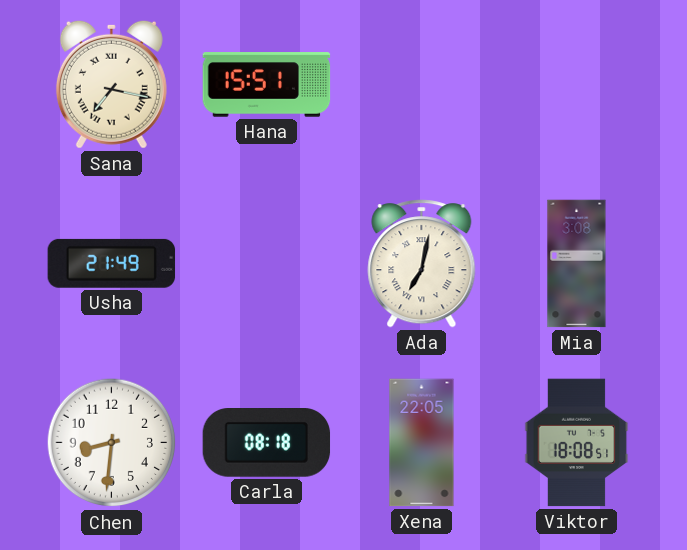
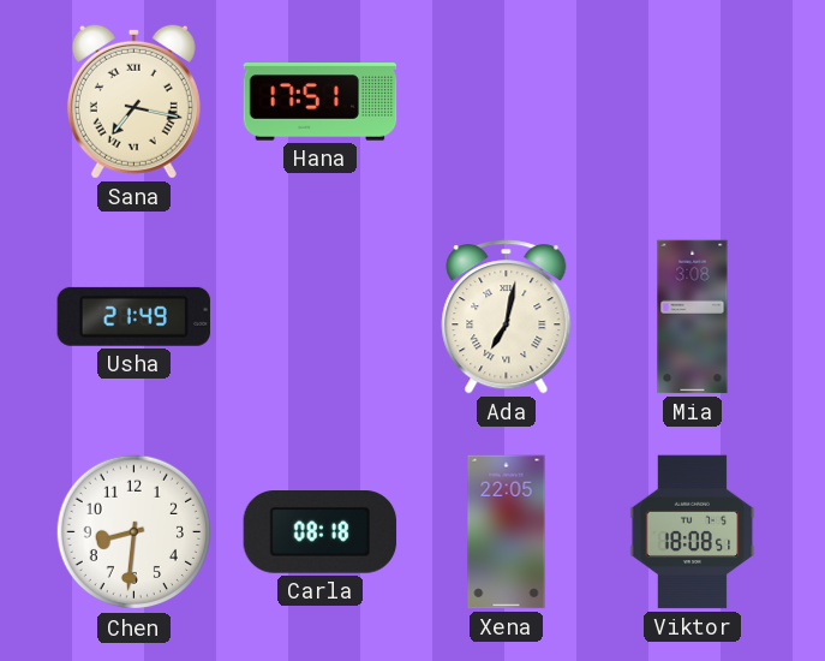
Hana: 15:51 -> 17:51
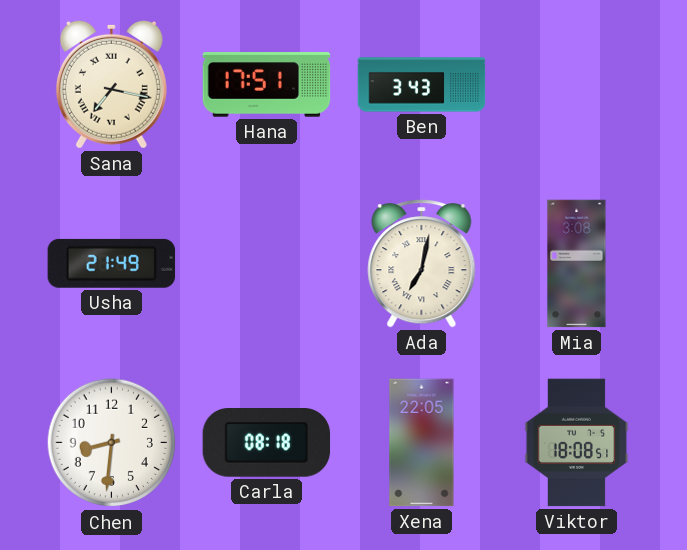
Ben: none -> 3:43
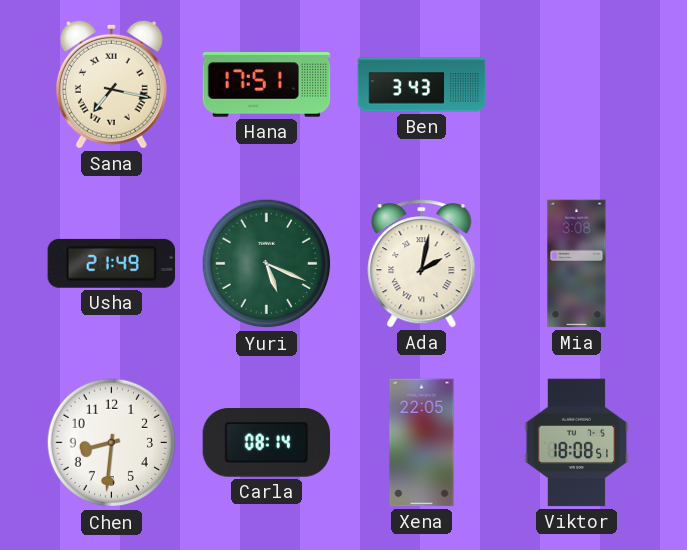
Yuri: none -> 5:19
Ada: 7:02 -> 2:02
Carla: 08:18 -> 08:14
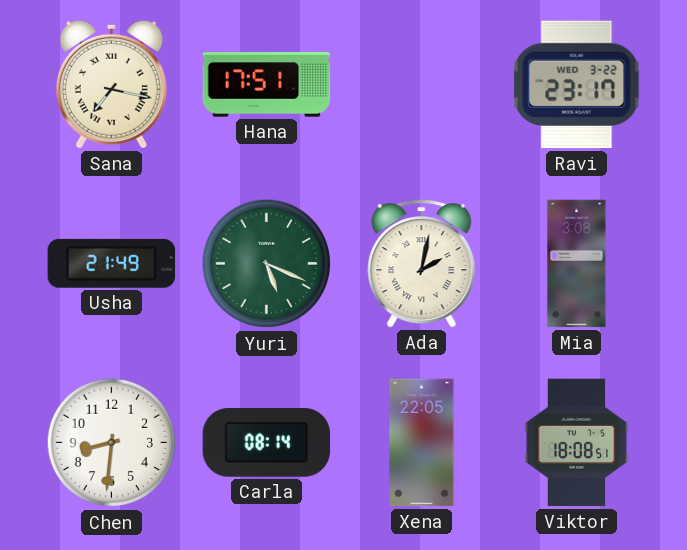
Ben: 3:43 -> none
Ravi: none -> 23:17
